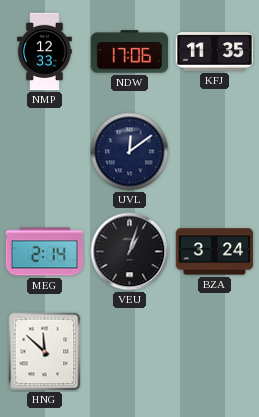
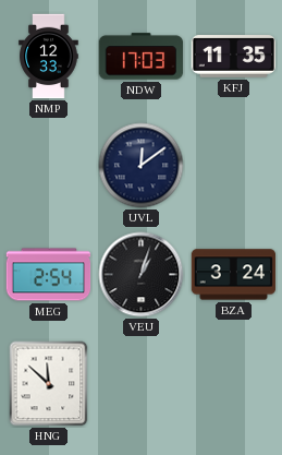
NDW: 17:06 -> 17:03
MEG: 2:14 -> 2:54
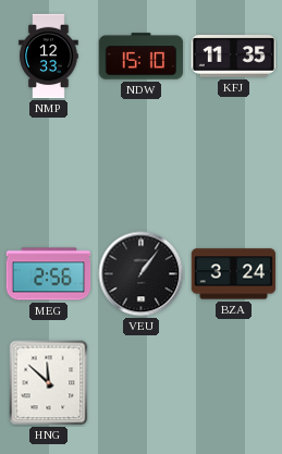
NDW: 17:03 -> 15:10
UVL: 12:09 -> none
MEG: 2:54 -> 2:56
VEU: 1:03 -> 1:06
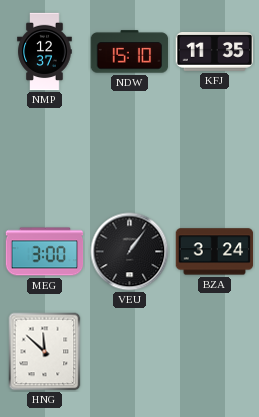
NMP: 12:33 -> 12:37
MEG: 2:56 -> 3:00
